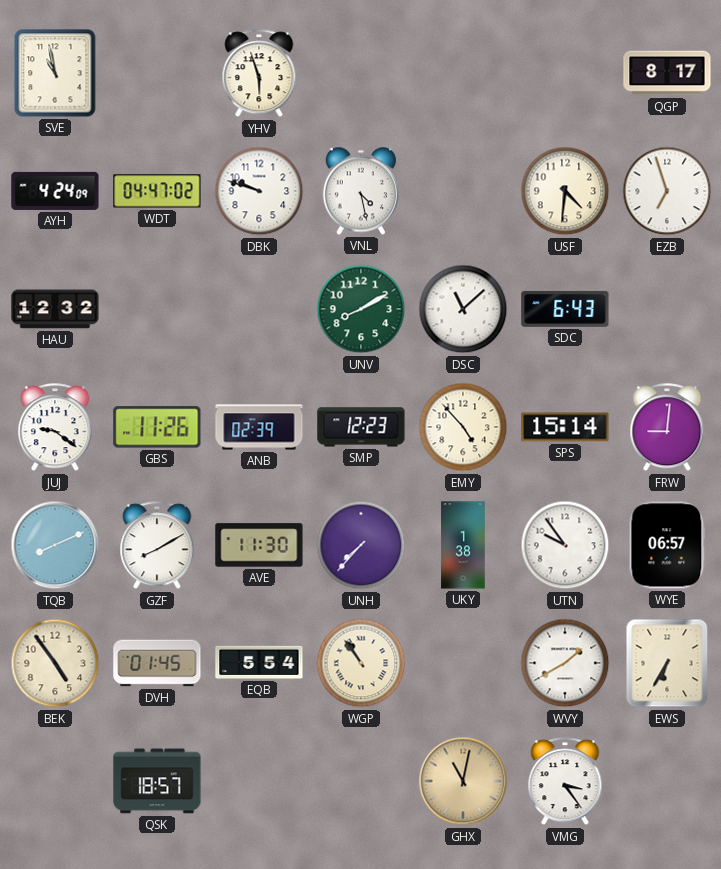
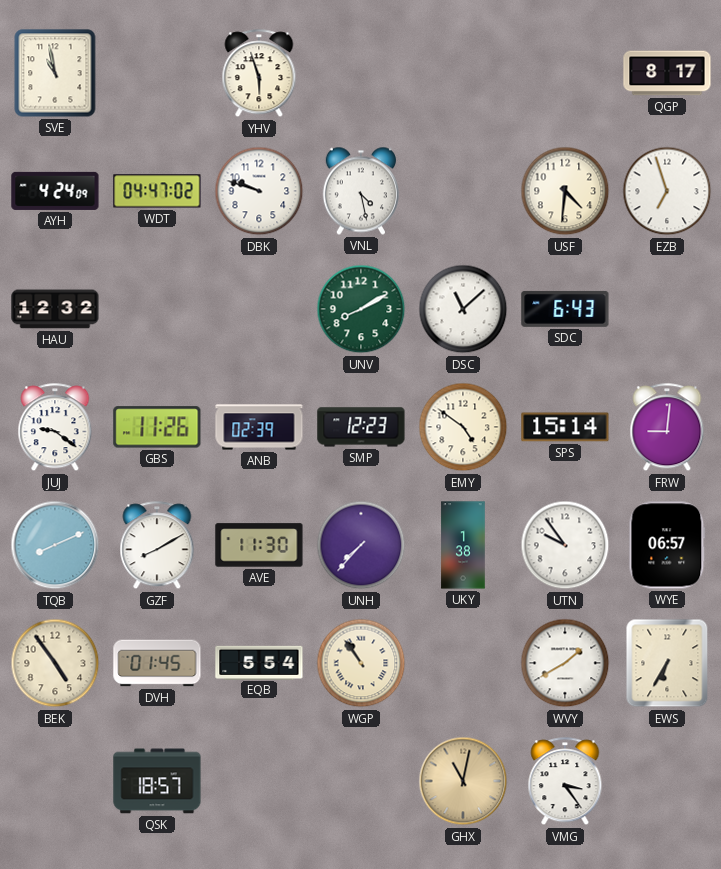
EMY: 4:53 -> 4:51
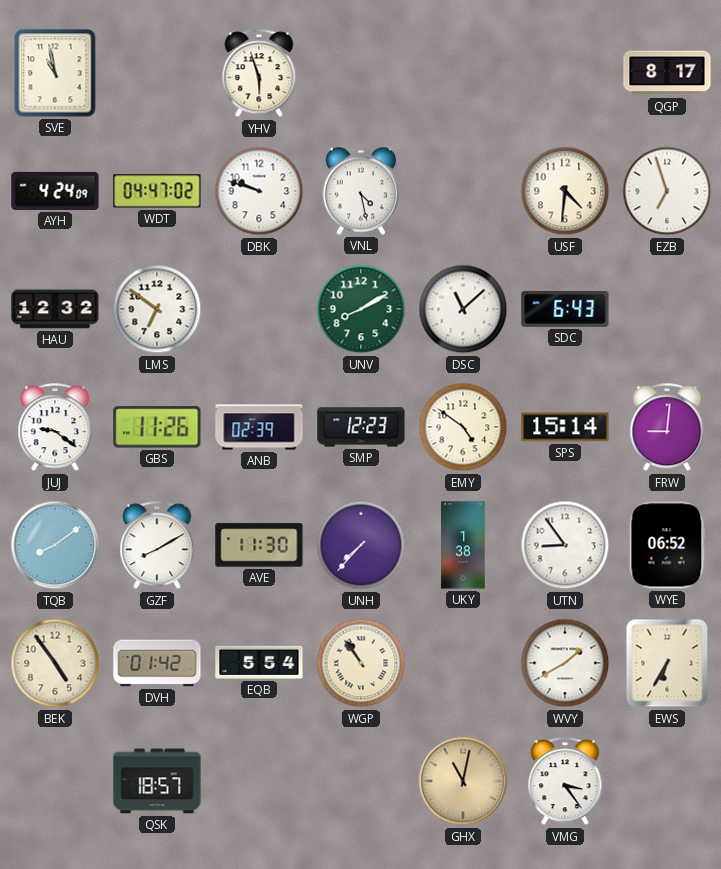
LMS: none -> 6:51
TQB: 8:11 -> 8:09
UTN: 9:54 -> 8:54
WYE: 06:57 -> 06:52
DVH: 01:45 -> 01:42
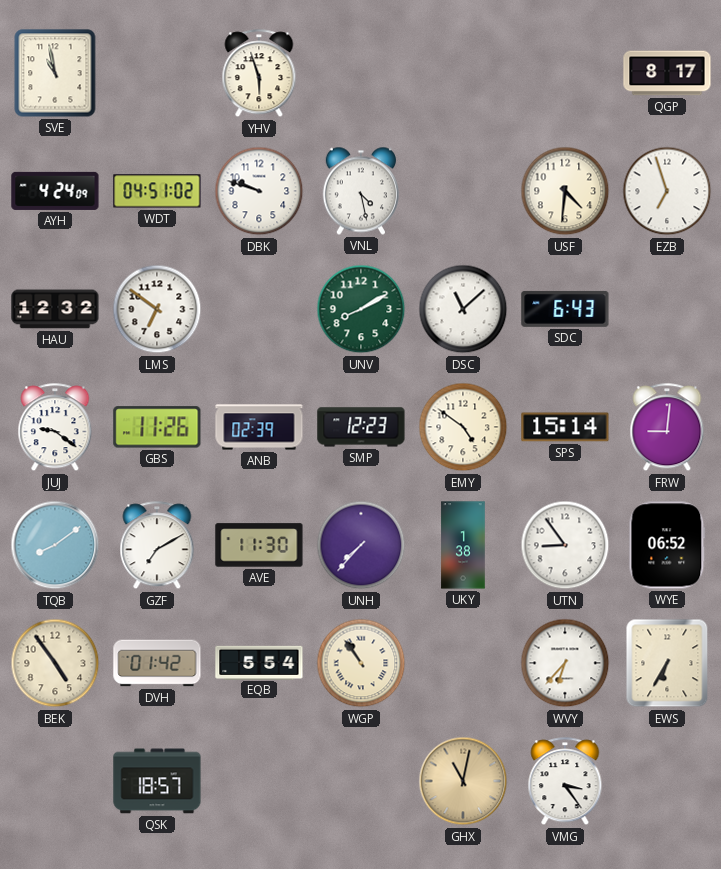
WDT: 04:47 -> 04:51
GZF: 8:10 -> 7:10
WVY: 1:40 -> 6:37
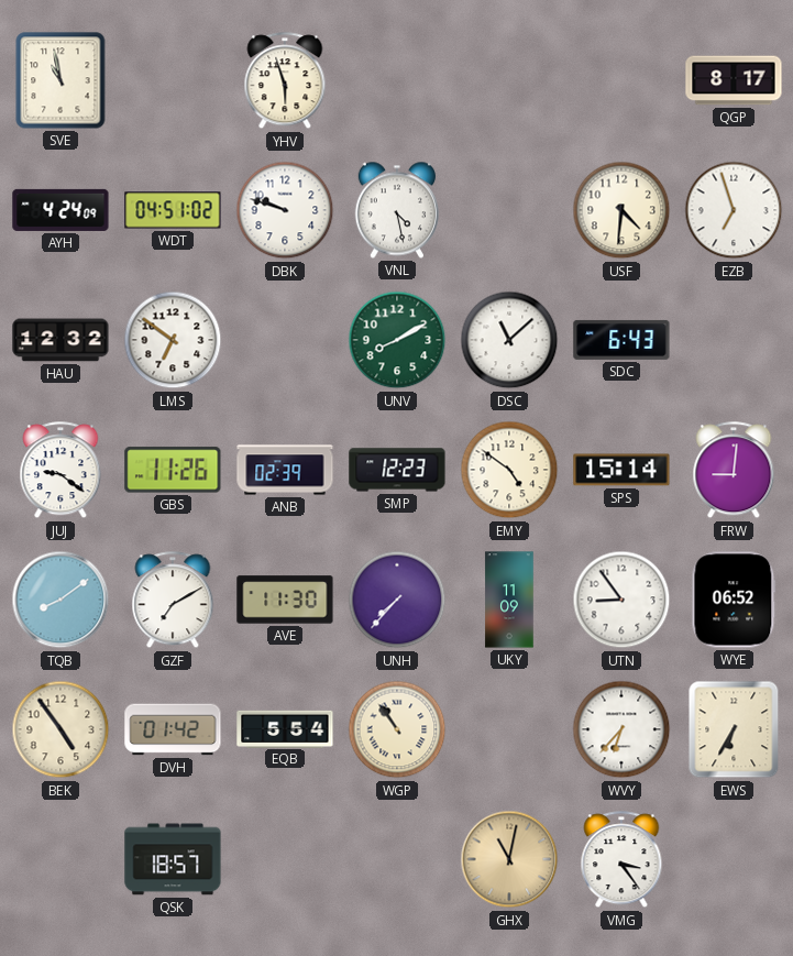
UKY: 1:38 -> 11:09
